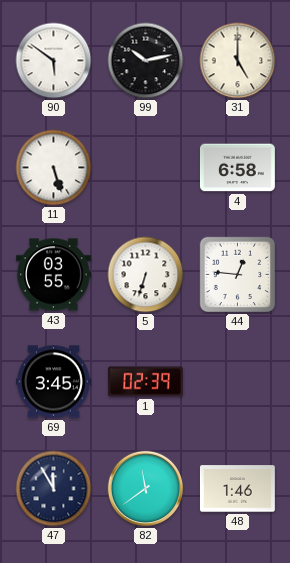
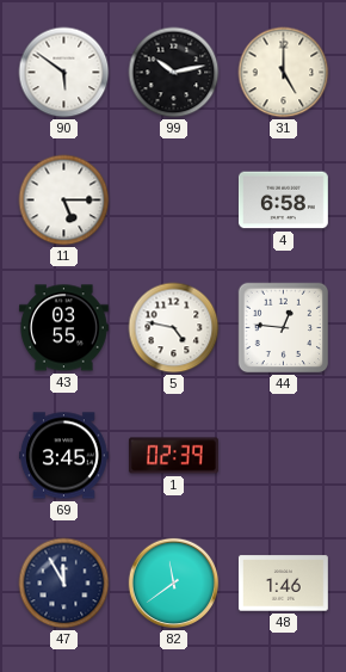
11: 5:27 -> 5:15
5: 6:33 -> 4:47
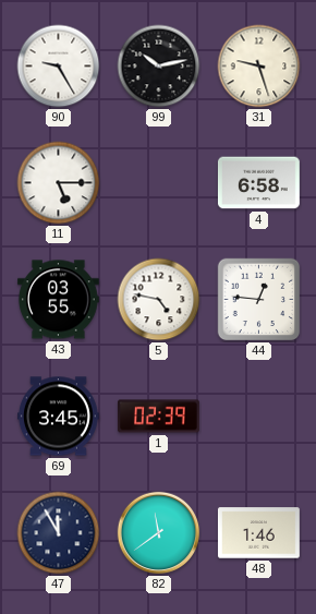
90: 5:51 -> 9:25
31: 5:00 -> 9:27
